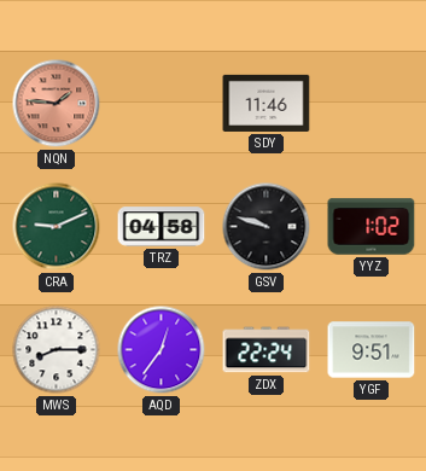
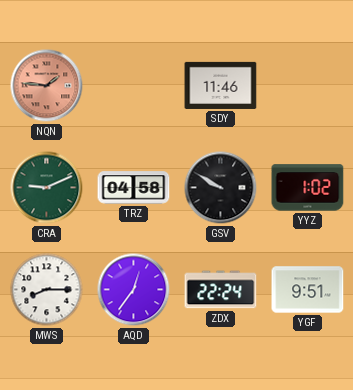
GSV: 9:48 -> 9:50
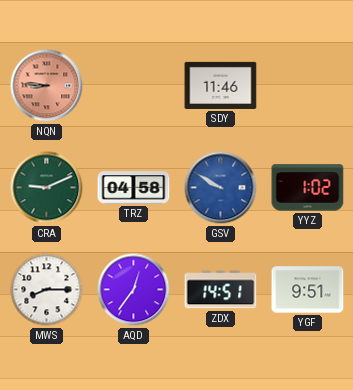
NQN: 1:46 -> 8:46
GSV dial: black -> blue
ZDX: 22:24 -> 14:51
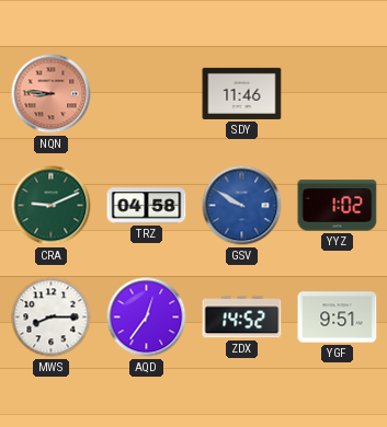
ZDX: 14:51 -> 14:52
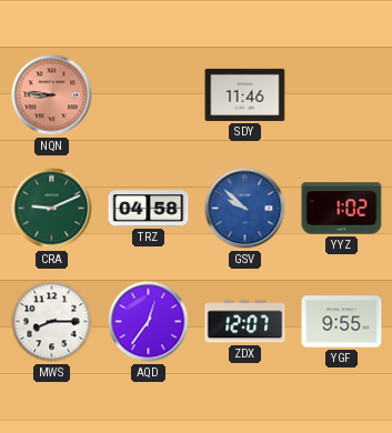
GSV: 9:50 -> 9:52
ZDX: 14:52 -> 12:07
YGF: 9:51 -> 9:55
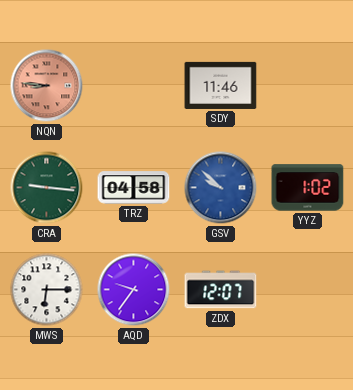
CRA: 9:11 -> 9:16
MWS: 8:15 -> 6:15
AQD: 12:36 -> 9:36
YGF: 9:55 -> none
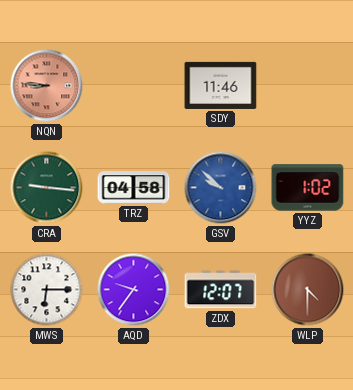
WLP: none -> 4:30
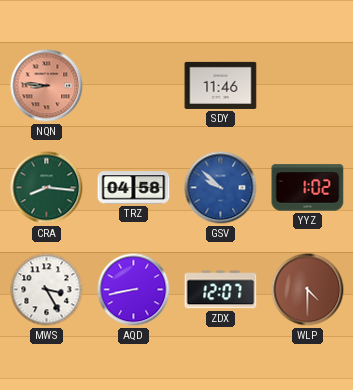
CRA: 9:16 -> 8:16
MWS: 6:15 -> 3:25
AQD: 9:36 -> 8:43
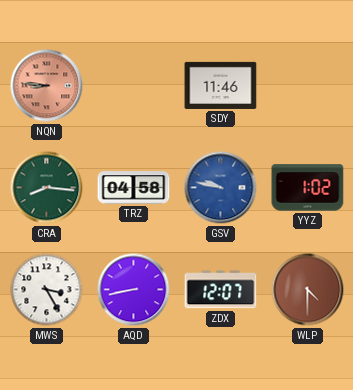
GSV: 9:52 -> 9:47
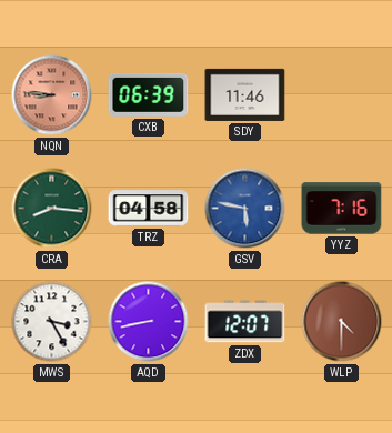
CXB: none -> 06:39
GSV: 9:47 -> 5:47
YYZ: 1:02 -> 7:16
